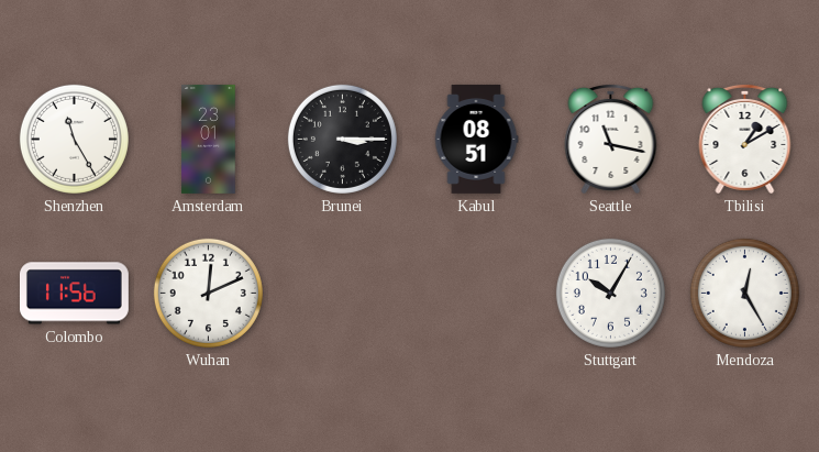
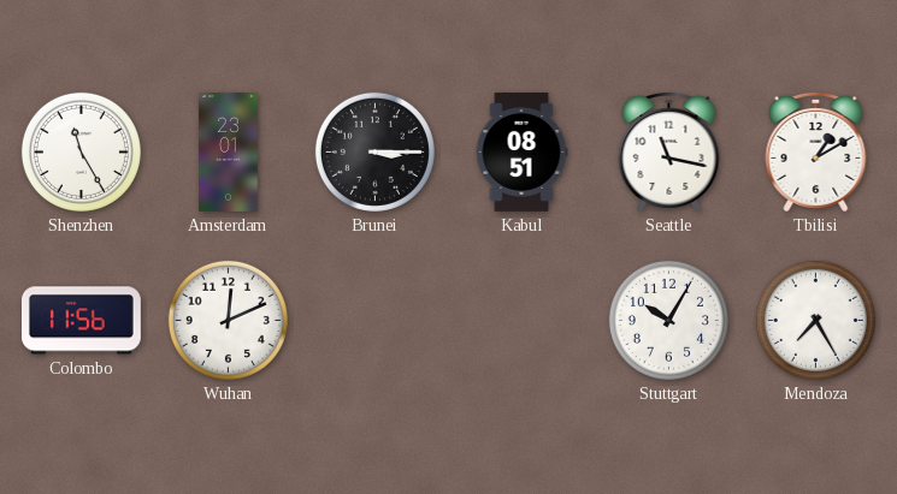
Mendoza: 12:25 -> 7:25
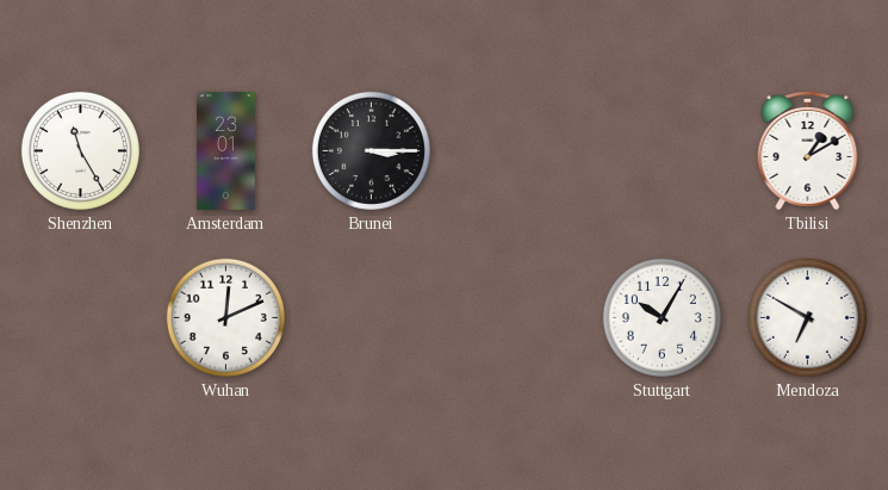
Kabul: 08:51 -> none
Seattle: 11:17 -> none
Colombo: 11:56 -> none
Mendoza: 7:25 -> 6:50
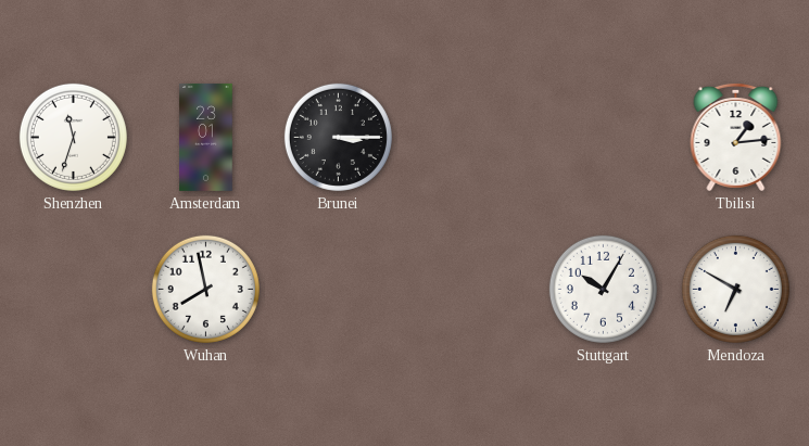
Shenzhen: 11:25 -> 11:33
Tbilisi: 1:10 -> 1:14
Wuhan: 12:11 -> 7:58
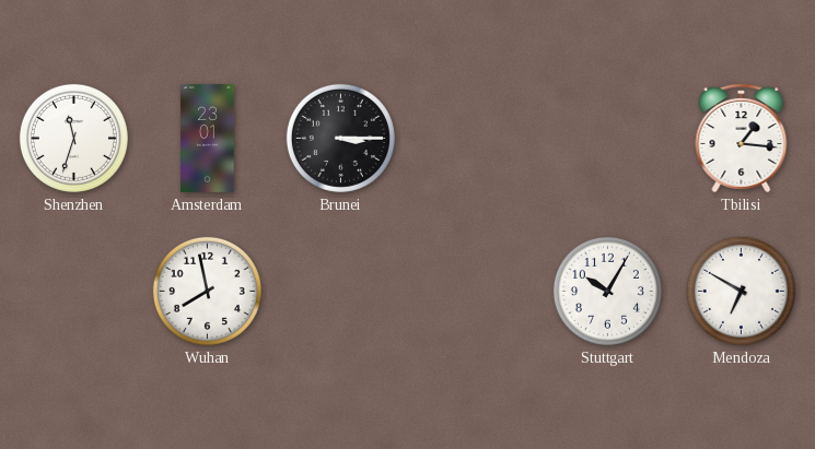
Tbilisi: 1:14 -> 1:16
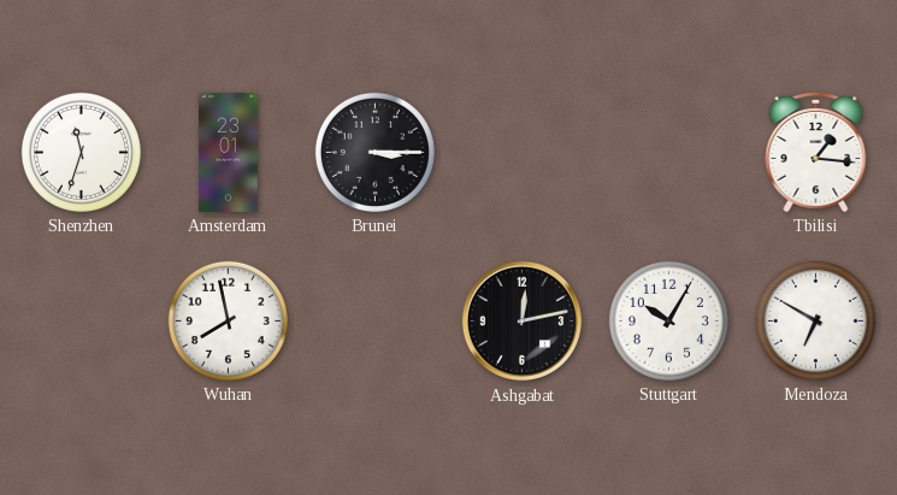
Ashgabat: none -> 12:13
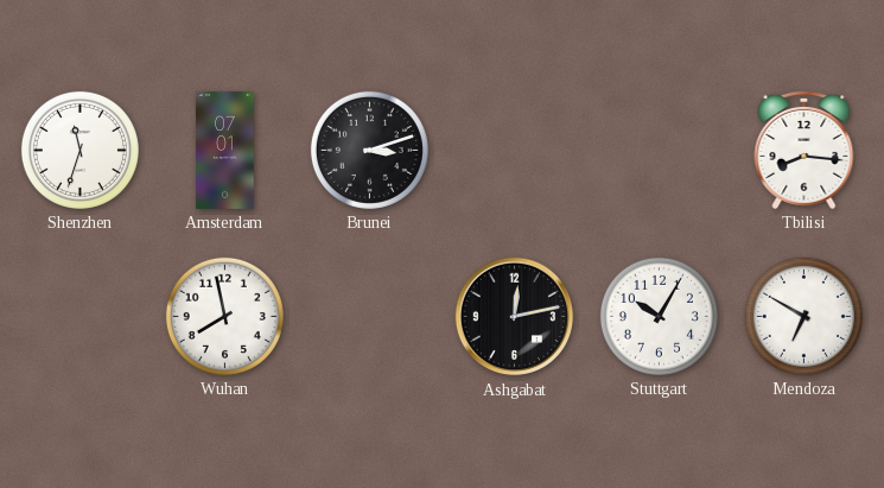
Amsterdam: 23:01 -> 07:01
Brunei: 3:15 -> 3:12
Tbilisi: 1:16 -> 8:16
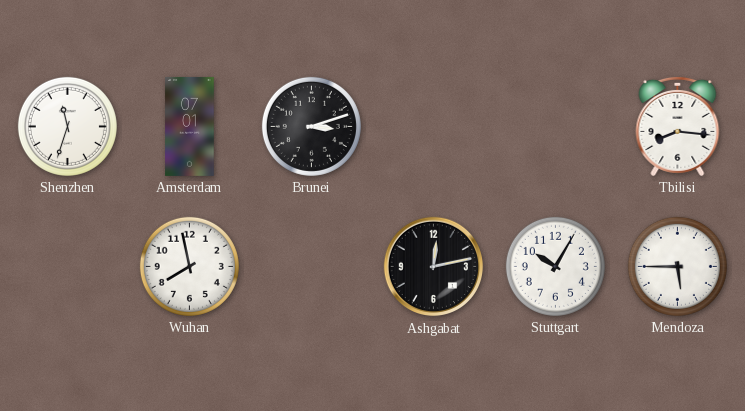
Mendoza: 6:50 -> 5:45
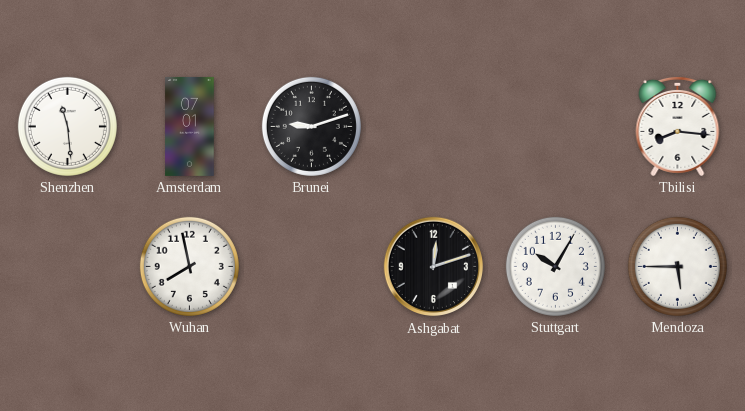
Shenzhen: 11:33 -> 11:29
Brunei: 3:12 -> 9:12
Ashgabat: 12:13 -> 12:12
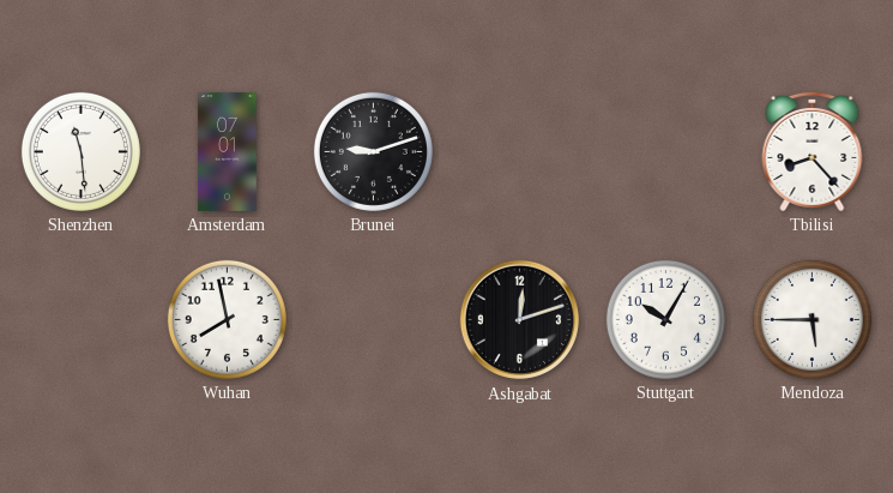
Tbilisi: 8:16 -> 8:23
